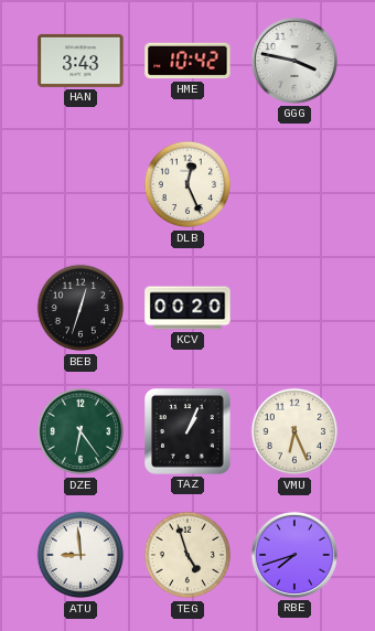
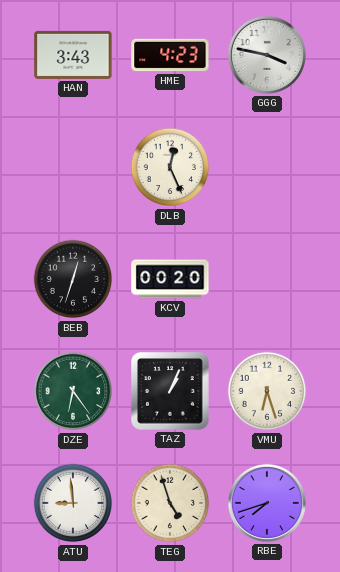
HME: 10:42 -> 4:23
VMU: 6:26 -> 6:27
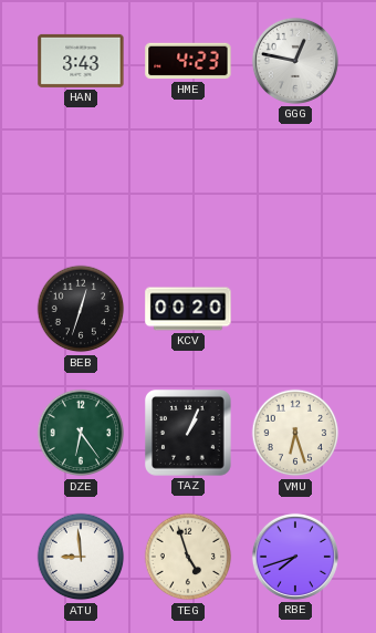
GGG: 3:47 -> 12:47
DLB: 12:26 -> none
